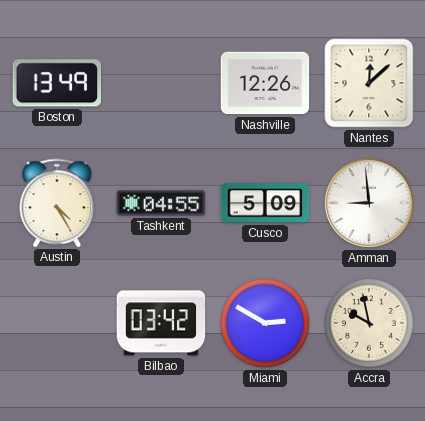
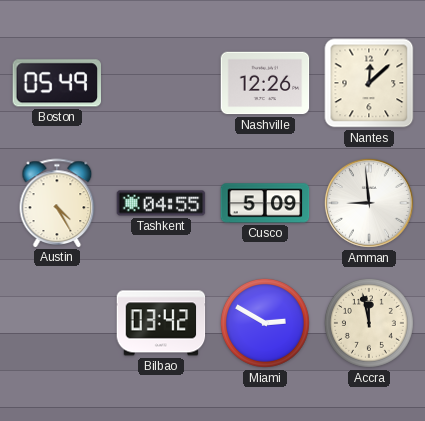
Boston: 13:49 -> 05:49
Accra: 9:58 -> 11:58
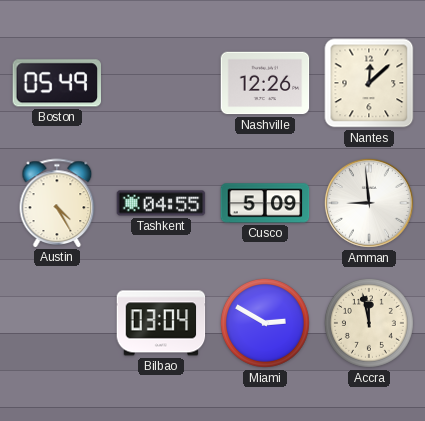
Bilbao: 03:42 -> 03:04
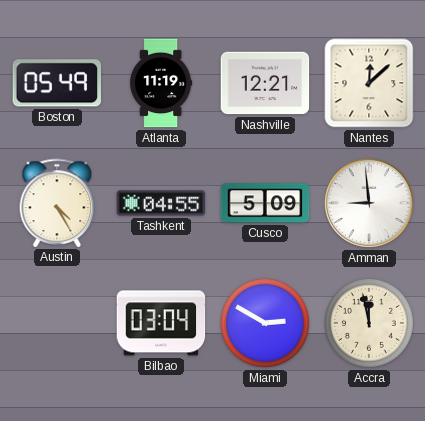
Atlanta: none -> 11:19
Nashville: 12:26 -> 12:21
